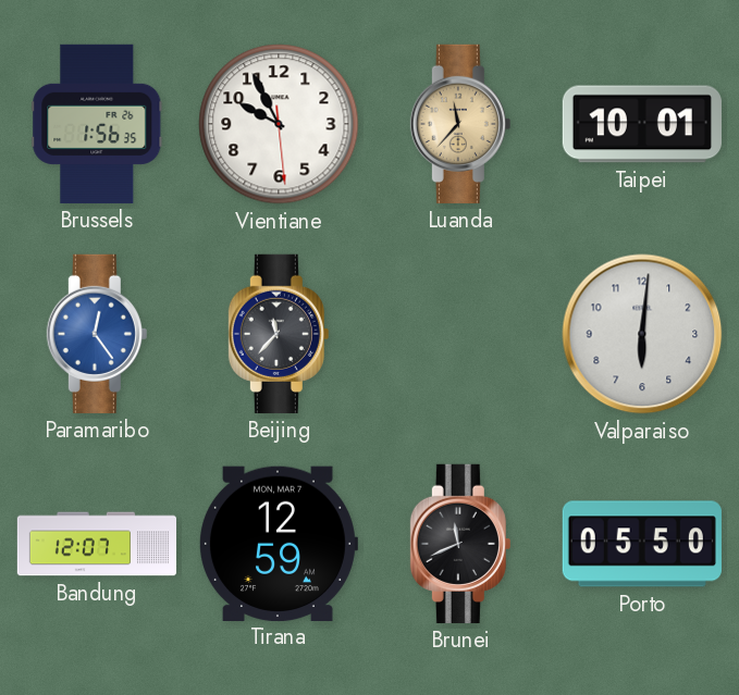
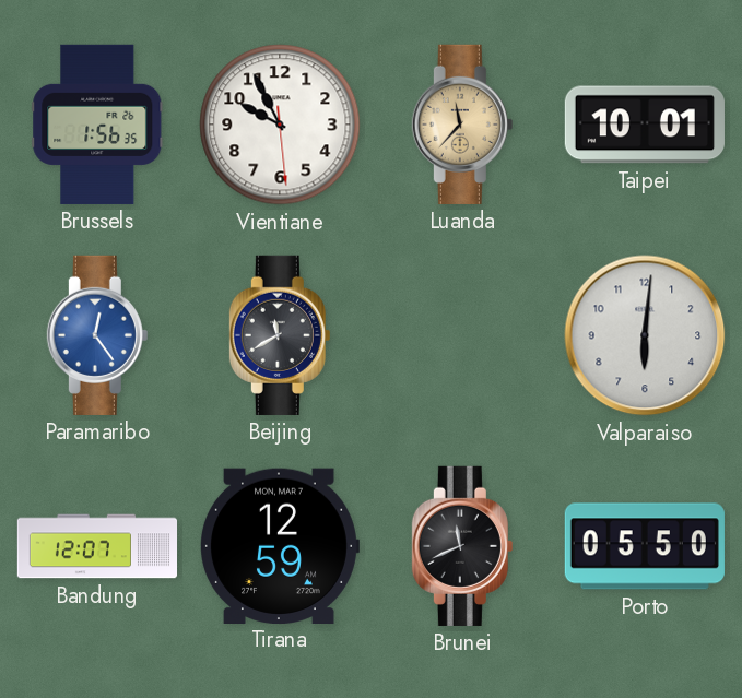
Beijing: 11:37 -> 11:40
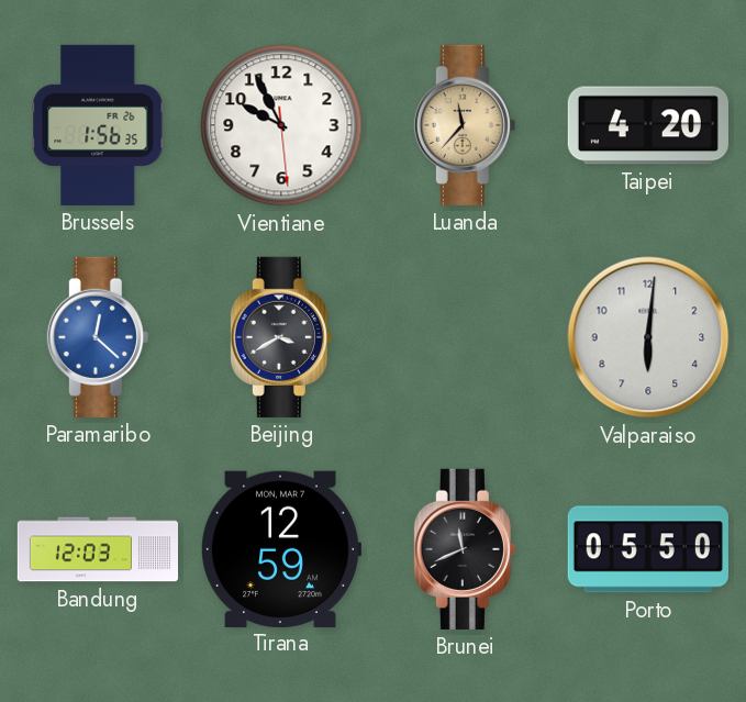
Taipei: 10:01 -> 4:20
Paramaribo: 12:24 -> 12:22
Beijing: 11:40 -> 3:40
Bandung: 12:07 -> 12:03
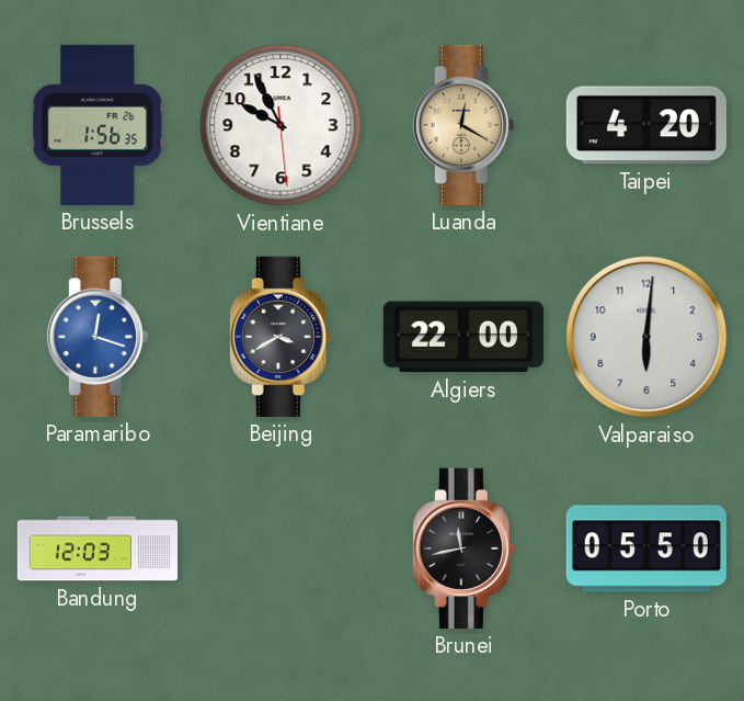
Luanda: 11:37 -> 12:20
Paramaribo: 12:22 -> 12:18
Algiers: none -> 22:00
Tirana: 12:59 -> none
Brunei: 11:41 -> 11:43
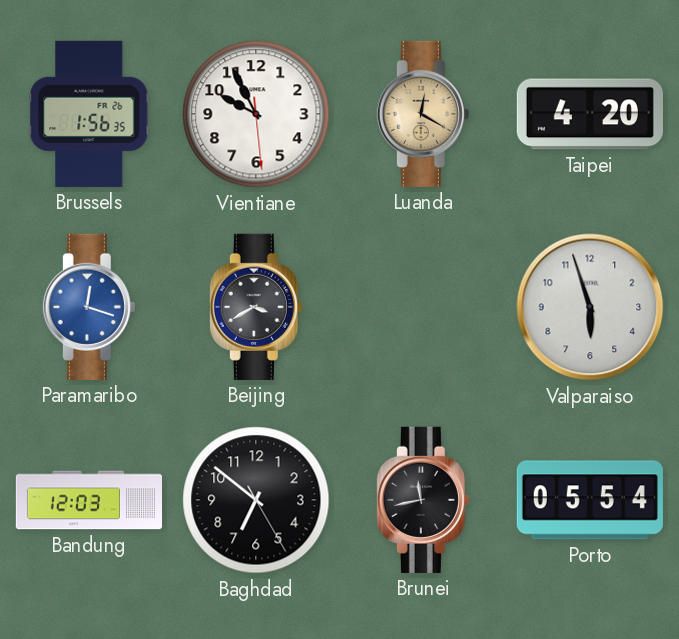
Algiers: 22:00 -> none
Valparaiso: 6:01 -> 5:57
Baghdad: none -> 6:51
Porto: 05:50 -> 05:54
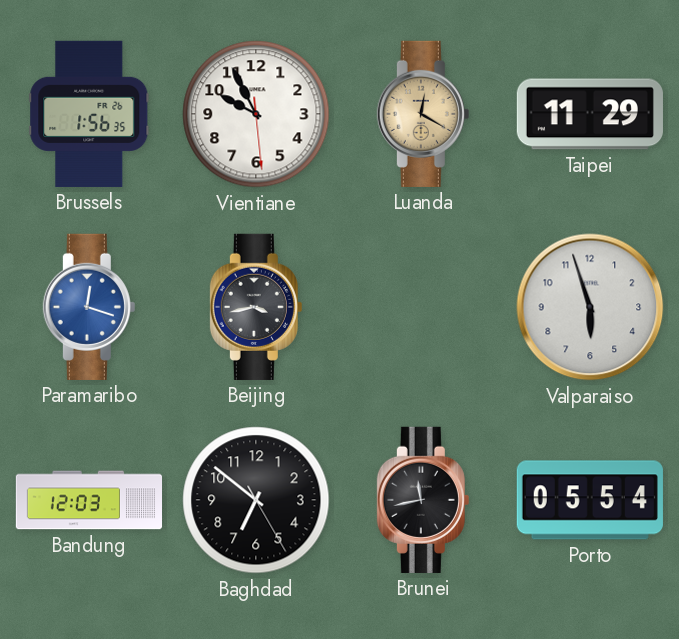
Taipei: 4:20 -> 11:29
Beijing: 3:40 -> 3:43
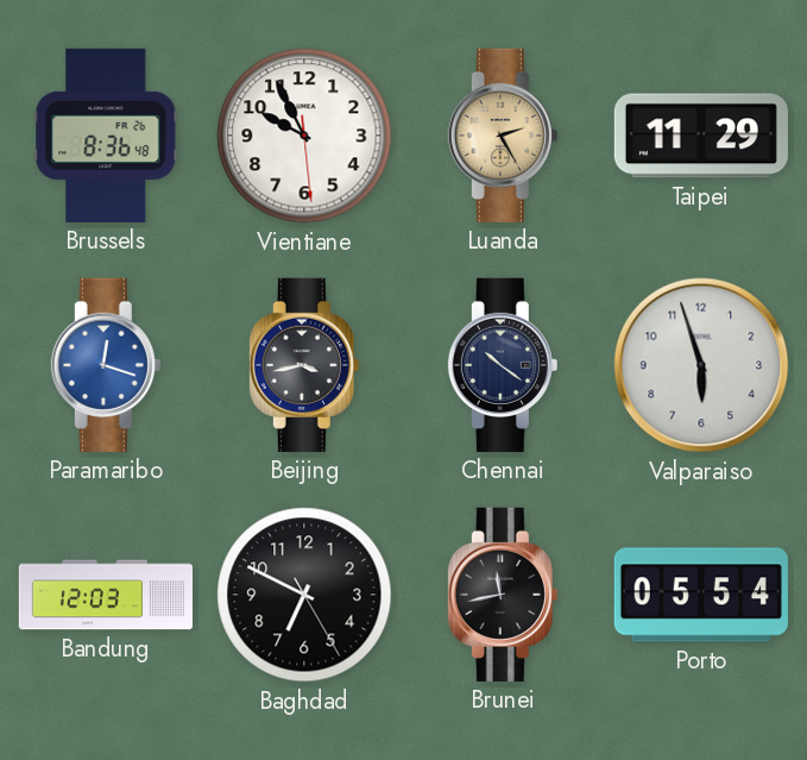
Brussels: 1:56 -> 8:36
Luanda: 12:20 -> 2:25
Chennai: none -> 10:21
Baghdad: 6:51 -> 6:49
